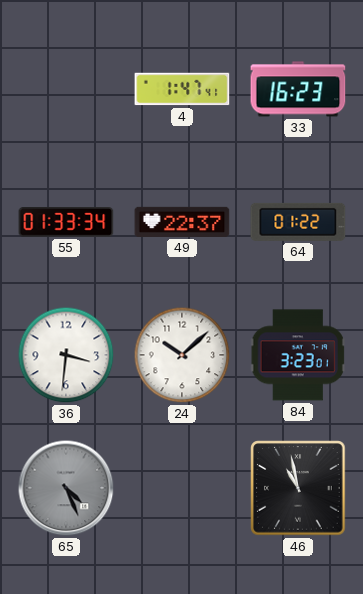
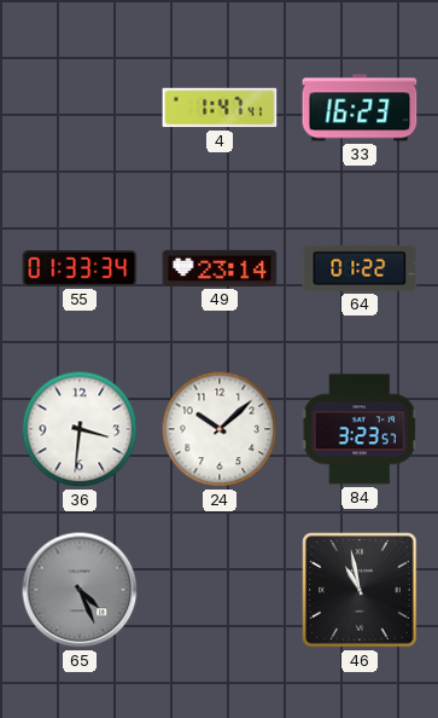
49: 22:37 -> 23:14
84: 3:23:01 -> 3:23:57
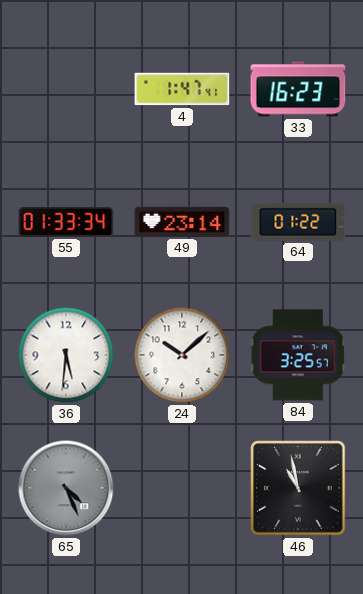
36: 3:31 -> 5:31
84: 3:23 -> 3:25
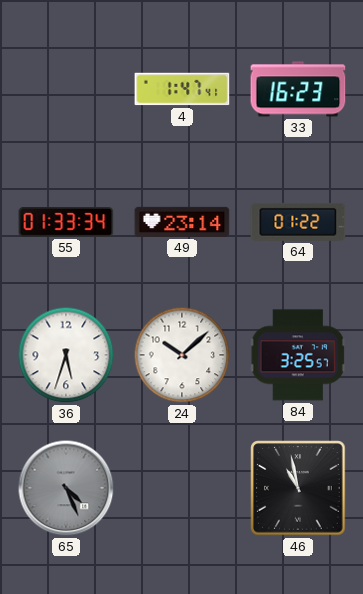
36: 5:31 -> 5:33
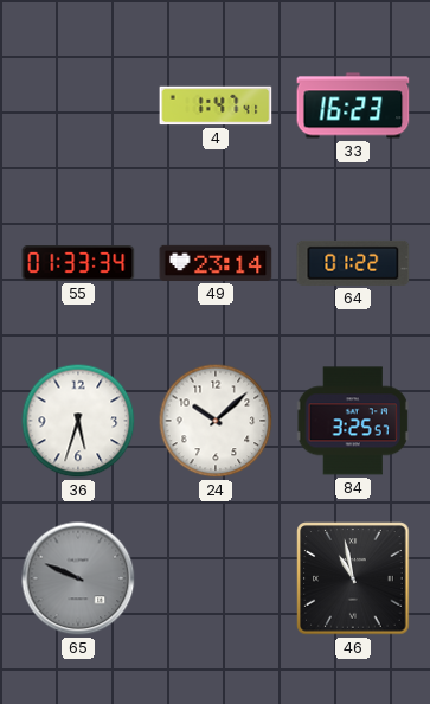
65: 4:26 -> 9:49
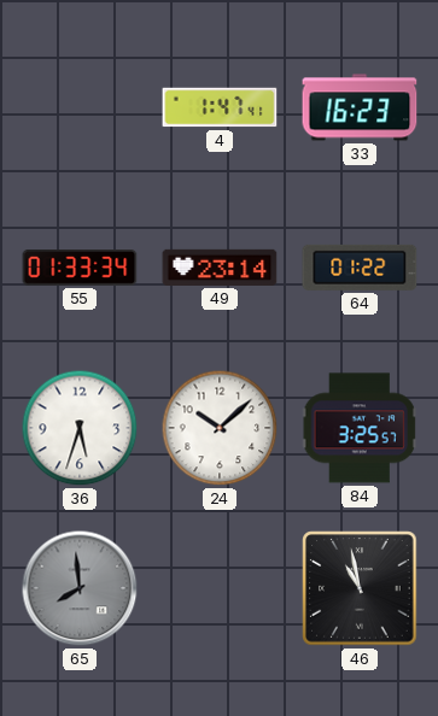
65: 9:49 -> 7:59
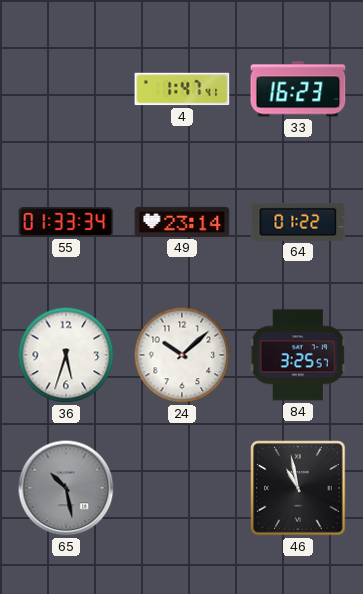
65: 7:59 -> 10:28
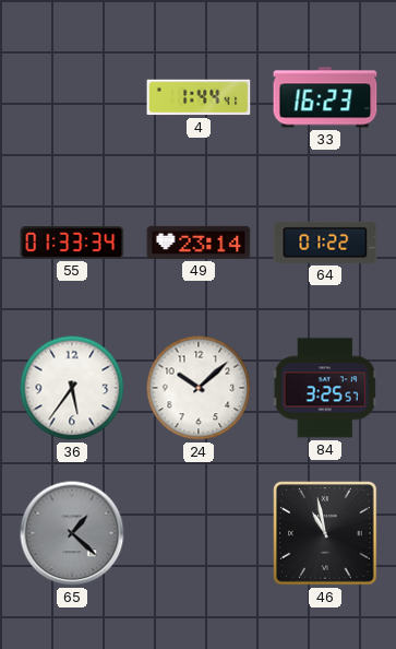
4: 1:47 -> 1:44
36: 5:33 -> 5:36
65: 10:28 -> 1:22
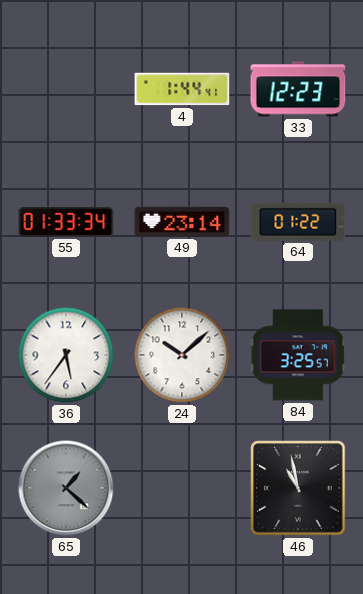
33: 16:23 -> 12:23
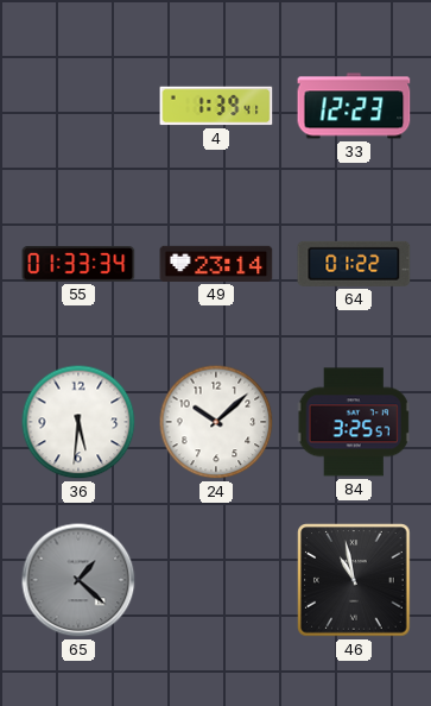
4: 1:44 -> 1:39
36: 5:36 -> 5:31
